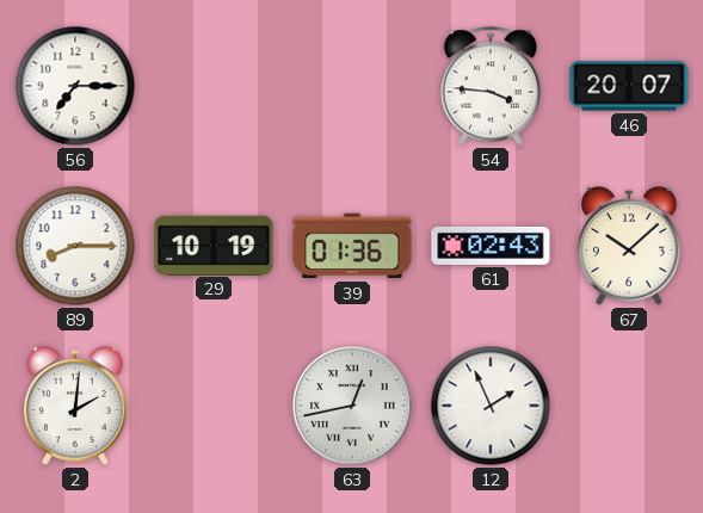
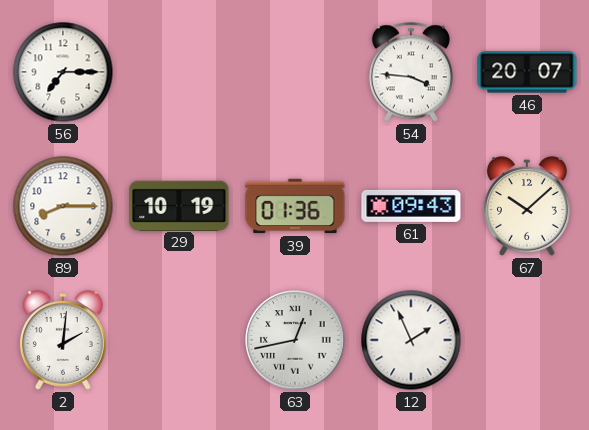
61: 02:43 -> 09:43
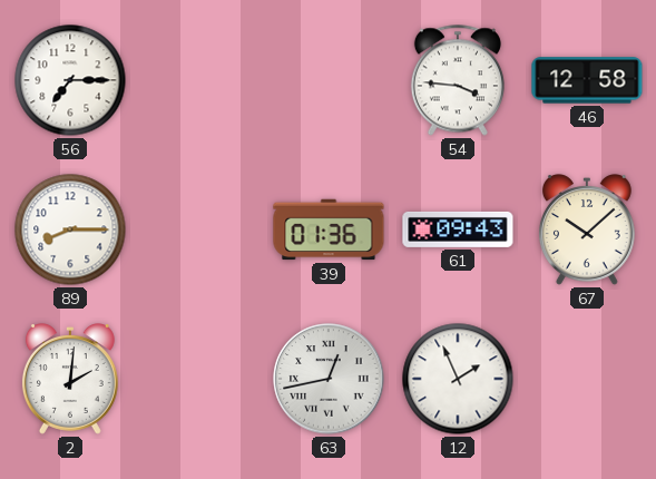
46: 20:07 -> 12:58
29: 10:19 -> none
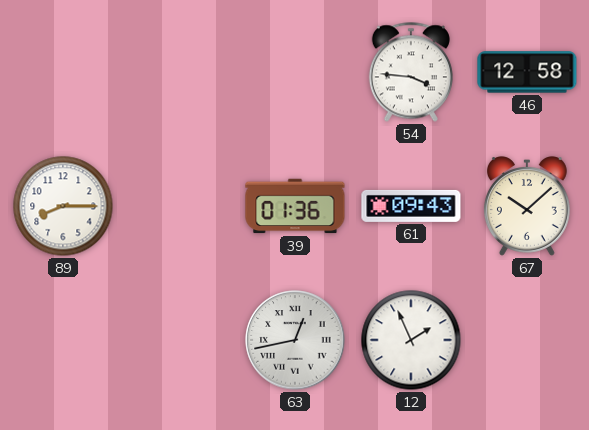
56: 7:15 -> none
2: 2:01 -> none
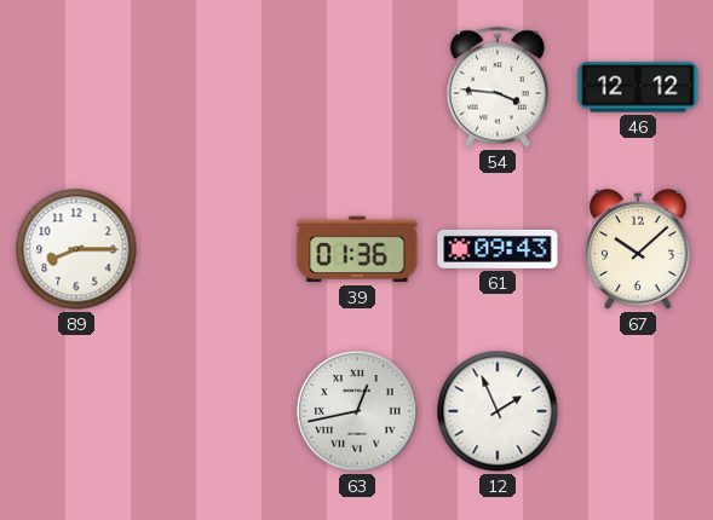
46: 12:58 -> 12:12
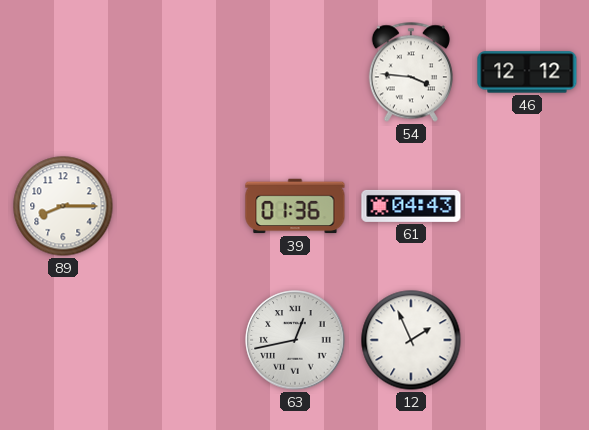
61: 09:43 -> 04:43
67: 10:08 -> none
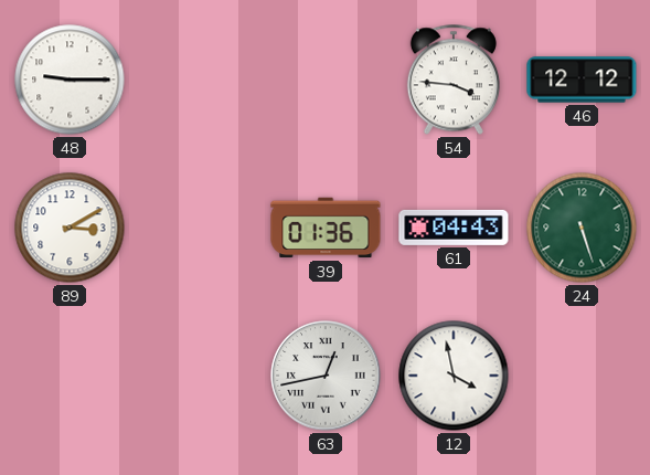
48: none -> 9:15
89: 8:15 -> 3:10
24: none -> 5:27
12: 1:56 -> 3:58
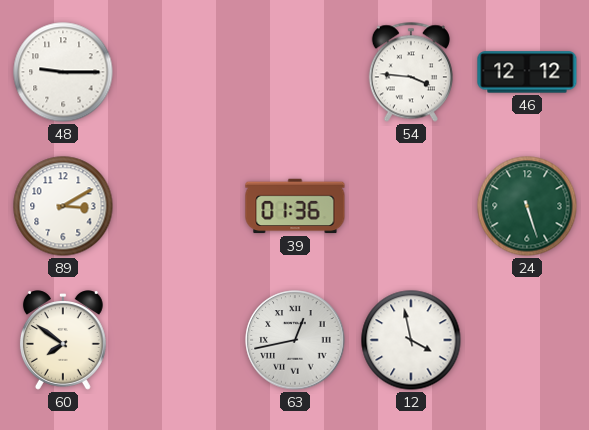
61: 04:43 -> none
60: none -> 7:51
